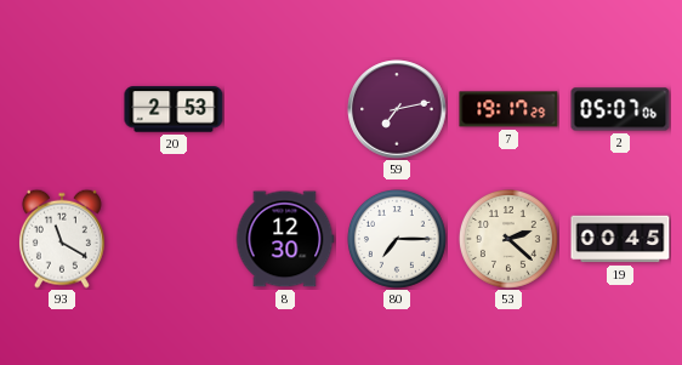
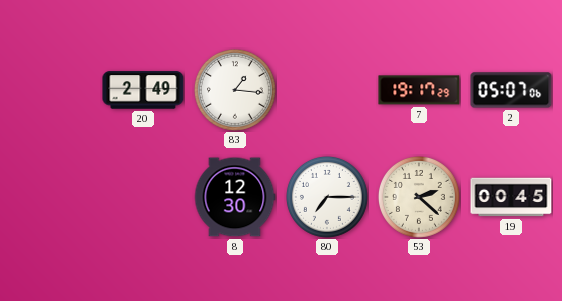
20: 2:53 -> 2:49
83: none -> 1:16
59: 7:13 -> none
93: 11:20 -> none
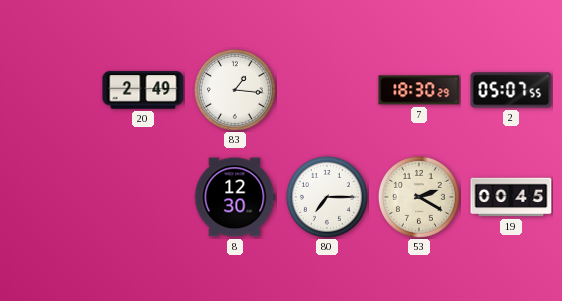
7: 19:17 -> 18:30
2: 05:07:06 -> 05:07:55
53: 2:22 -> 2:20
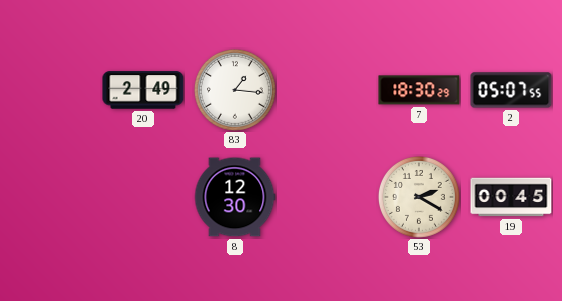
80: 7:15 -> none
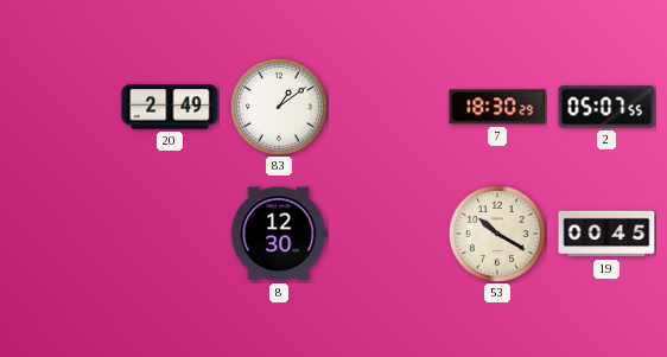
83: 1:16 -> 1:09
53: 2:20 -> 10:20
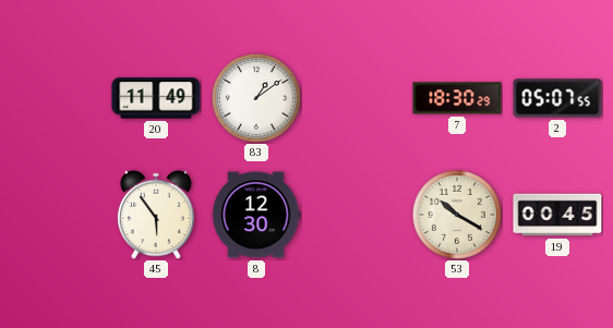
20: 2:49 -> 11:49
45: none -> 5:54
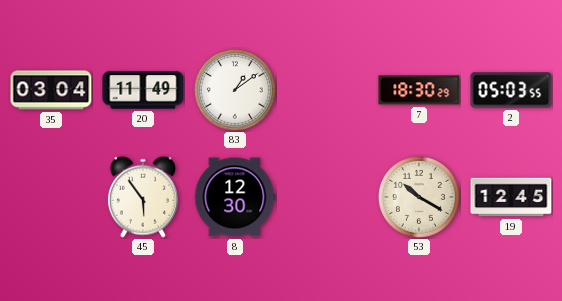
35: none -> 03:04
2: 05:07 -> 05:03
19: 00:45 -> 12:45
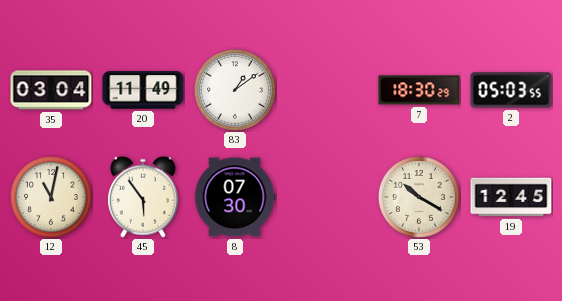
12: none -> 11:02
8: 12:30 -> 07:30
